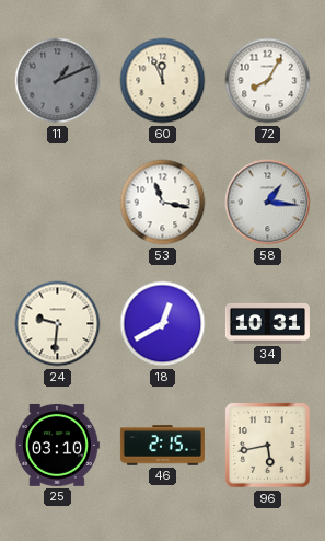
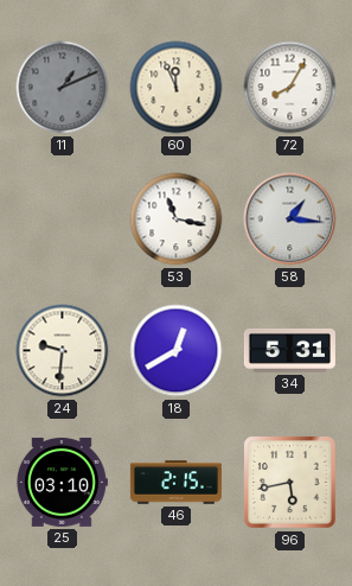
34: 10:31 -> 5:31
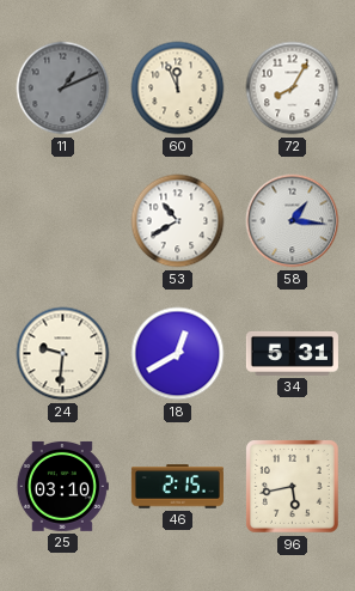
53: 11:17 -> 10:40
